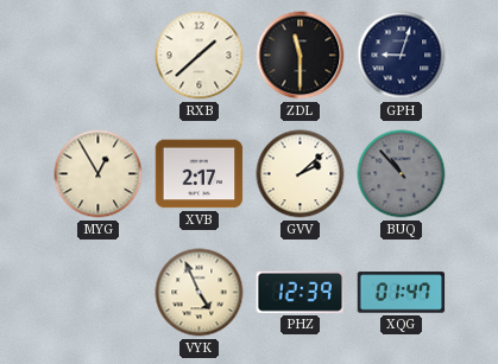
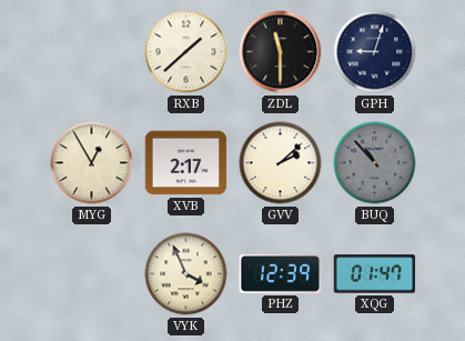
VYK: 4:56 -> 3:56
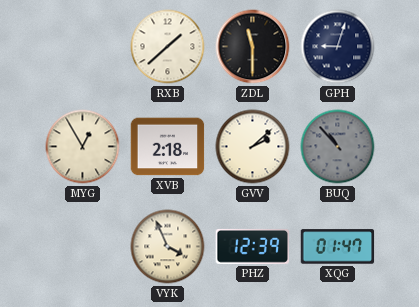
XVB: 2:17 -> 2:18
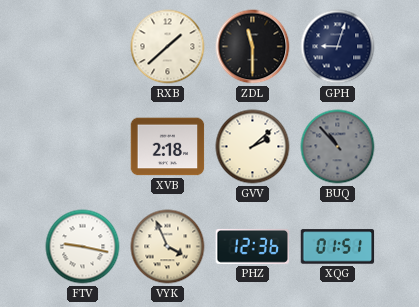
MYG: 12:55 -> none
FTV: none -> 9:17
PHZ: 12:39 -> 12:36
XQG: 01:47 -> 01:51
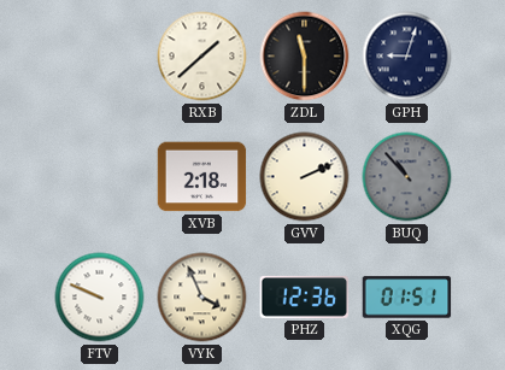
GVV: 2:08 -> 2:11
FTV: 9:17 -> 9:49
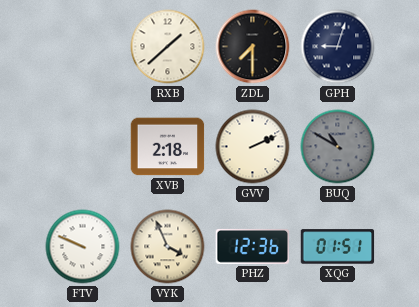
ZDL: 11:30 -> 7:30
BUQ: 10:53 -> 10:50
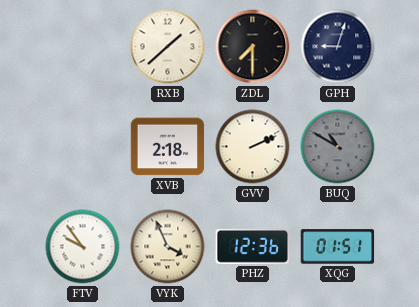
FTV: 9:49 -> 9:54
